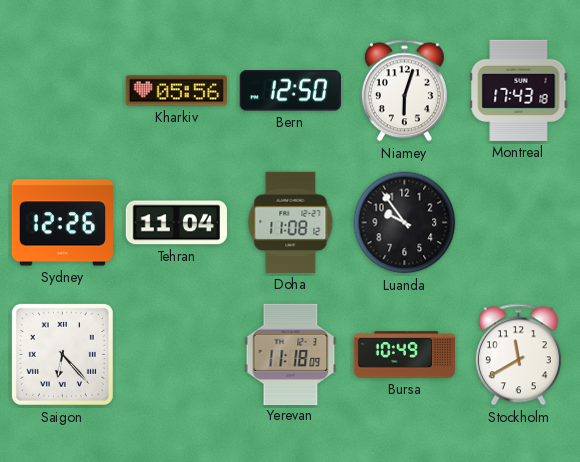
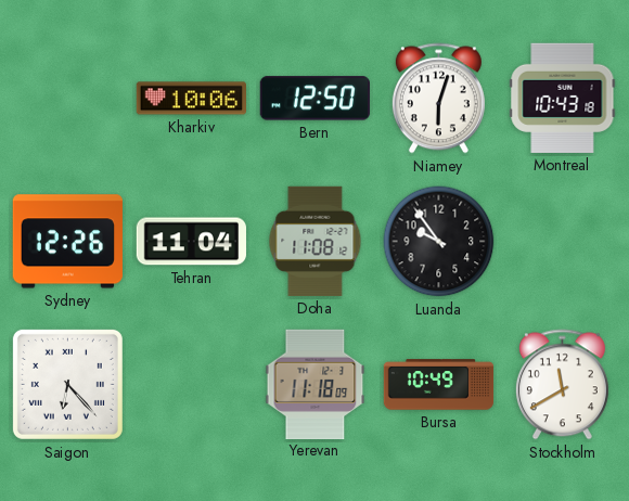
Kharkiv: 05:56 -> 10:06
Montreal: 17:43 -> 10:43
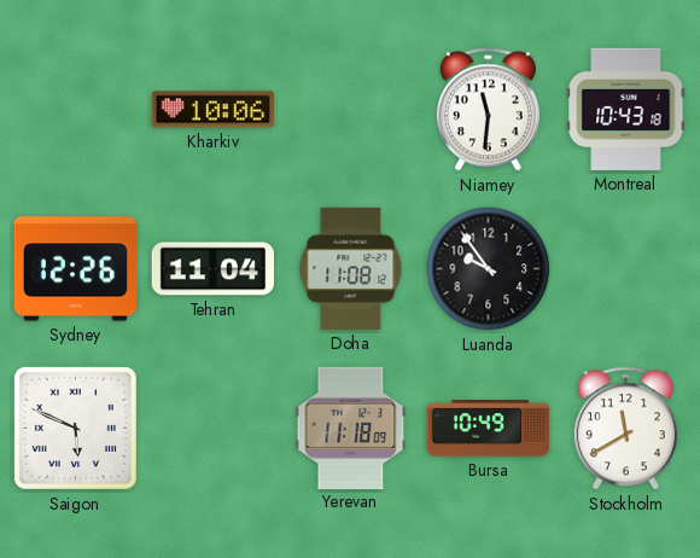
Bern: 12:50 -> none
Niamey: 6:03 -> 11:31
Saigon: 6:23 -> 5:49
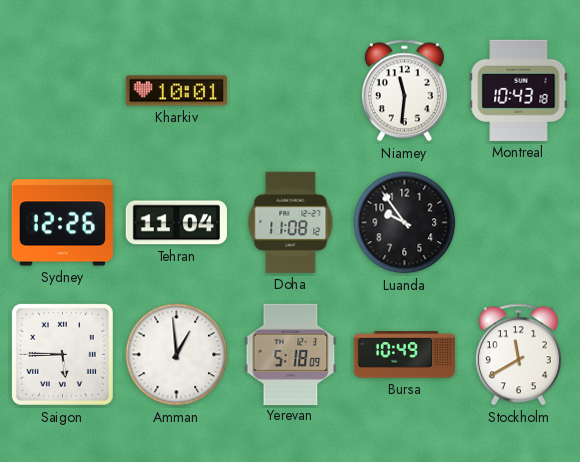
Kharkiv: 10:06 -> 10:01
Saigon: 5:49 -> 5:45
Amman: none -> 12:59
Yerevan: 11:18 -> 5:18
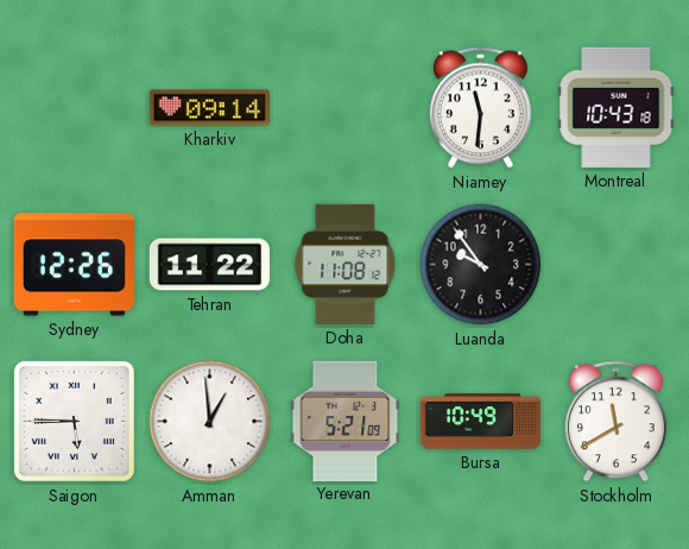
Kharkiv: 10:01 -> 09:14
Tehran: 11:04 -> 11:22
Yerevan: 5:18 -> 5:21
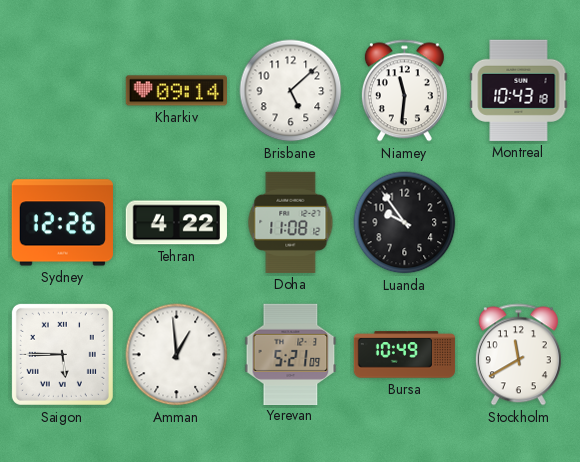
Brisbane: none -> 5:08
Tehran: 11:22 -> 4:22
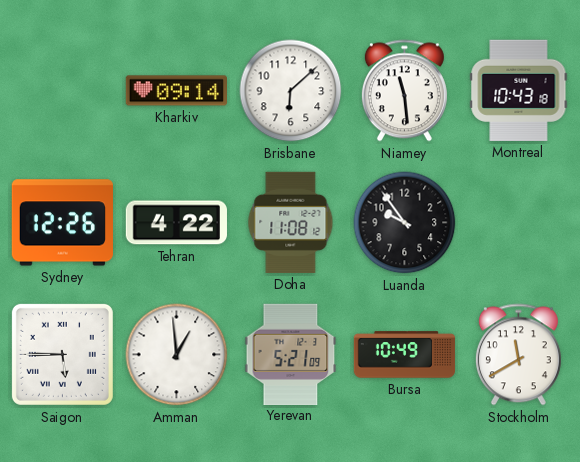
Brisbane: 5:08 -> 6:08
Niamey: 11:31 -> 11:29
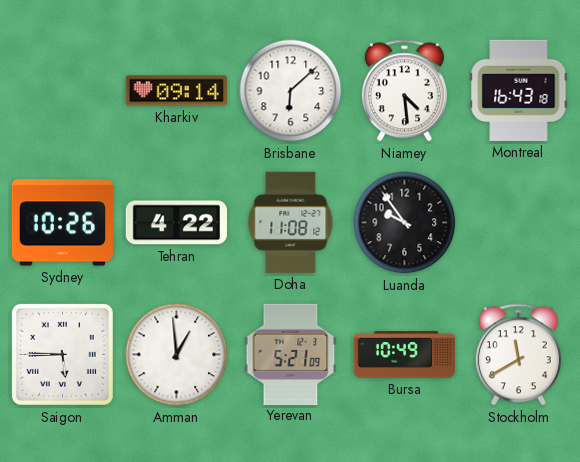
Niamey: 11:29 -> 4:29
Montreal: 10:43 -> 16:43
Sydney: 12:26 -> 10:26
